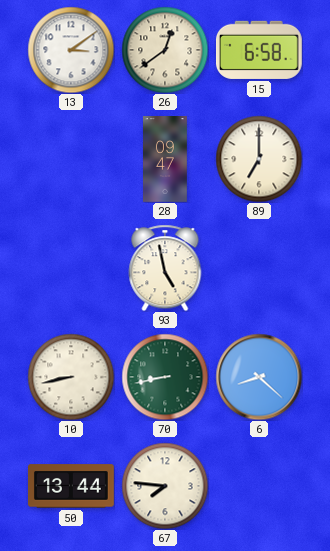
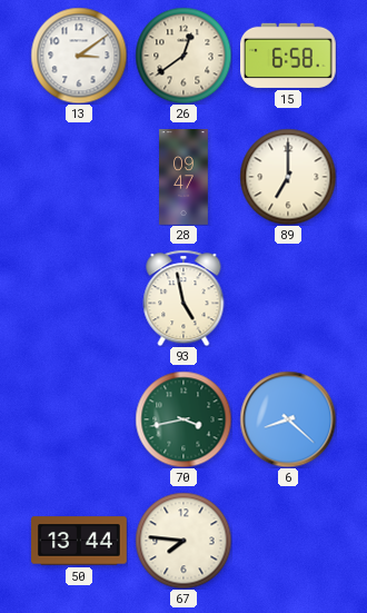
10: 8:43 -> none
70: 8:43 -> 3:43
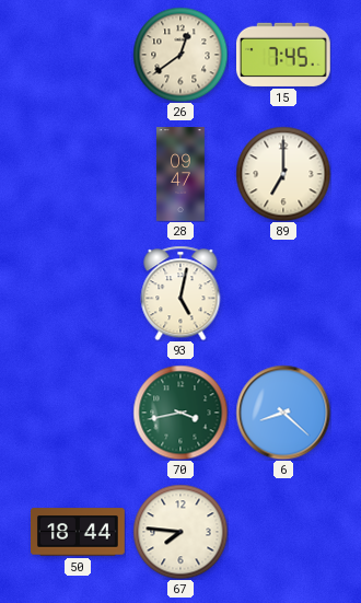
13: 3:09 -> none
15: 6:58 -> 7:45
93: 4:58 -> 5:02
50: 13:44 -> 18:44
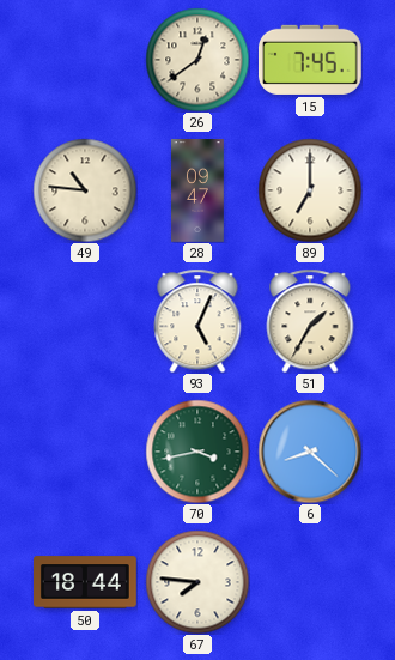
49: none -> 10:46
93: 5:02 -> 5:04
51: none -> 1:35
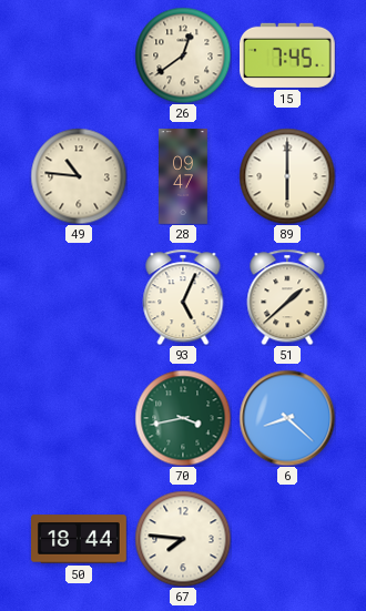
89: 7:00 -> 6:00
51: 1:35 -> 1:38
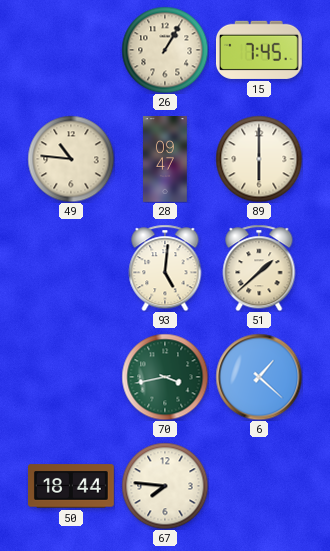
26: 12:39 -> 1:05
93: 5:04 -> 5:01
6: 8:22 -> 1:22
